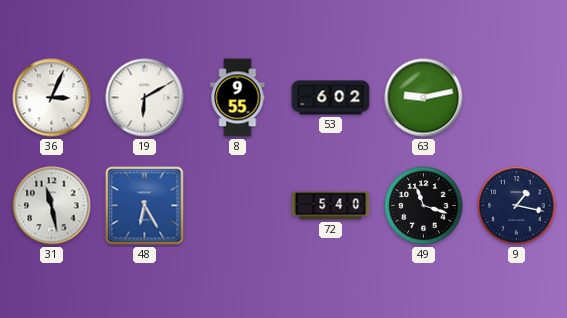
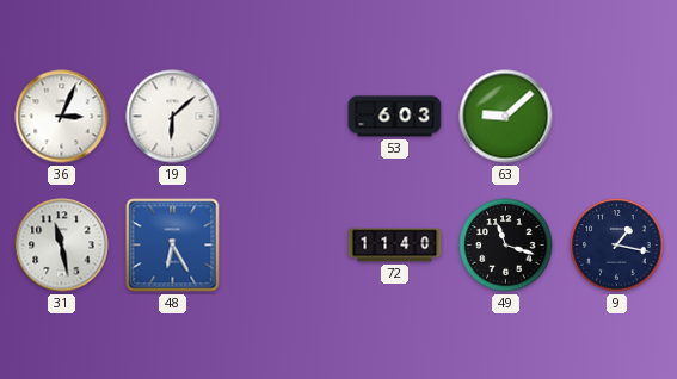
19: 6:10 -> 6:08
8: 9:55 -> none
53: 6:02 -> 6:03
63: 9:13 -> 9:08
72: 5:40 -> 11:40
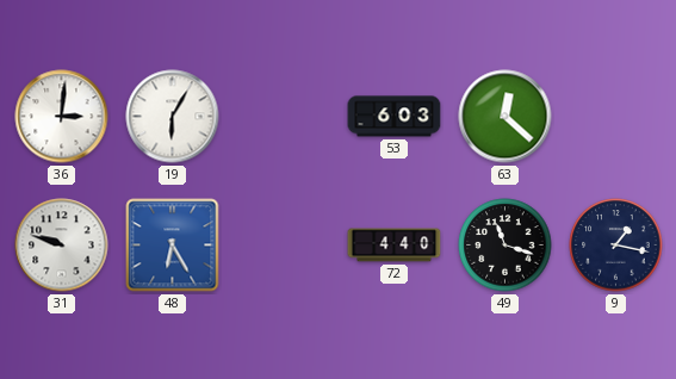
36: 3:04 -> 3:01
19: 6:08 -> 6:05
63: 9:08 -> 12:22
31: 11:28 -> 9:48
72: 11:40 -> 4:40
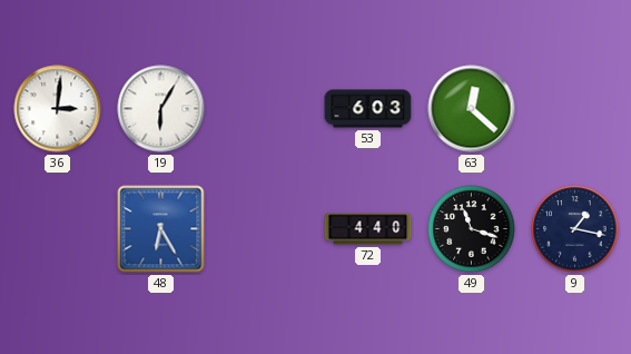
31: 9:48 -> none
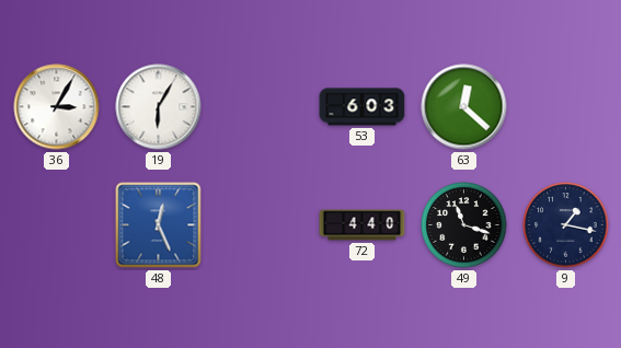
36: 3:01 -> 3:05
48: 6:25 -> 12:26
